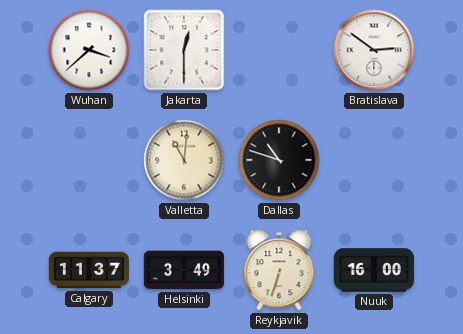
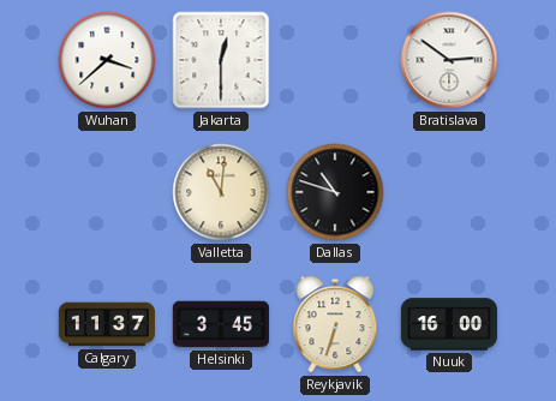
Helsinki: 3:49 -> 3:45
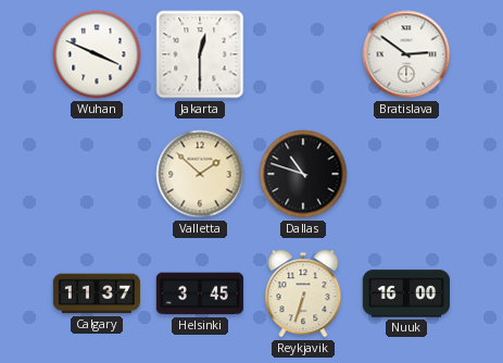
Wuhan: 3:38 -> 3:49
Valletta: 11:01 -> 1:52
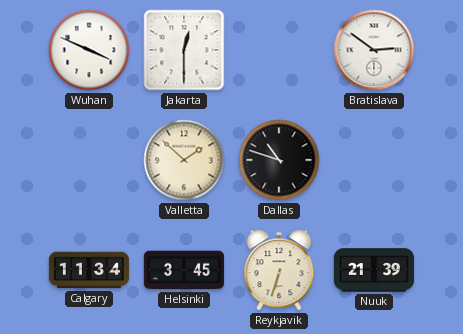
Calgary: 11:37 -> 11:34
Nuuk: 16:00 -> 21:39
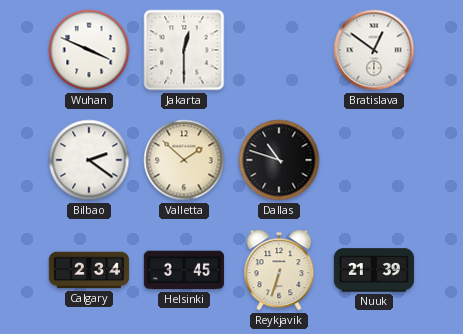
Bratislava: 2:51 -> 12:51
Bilbao: none -> 2:21
Calgary: 11:34 -> 2:34
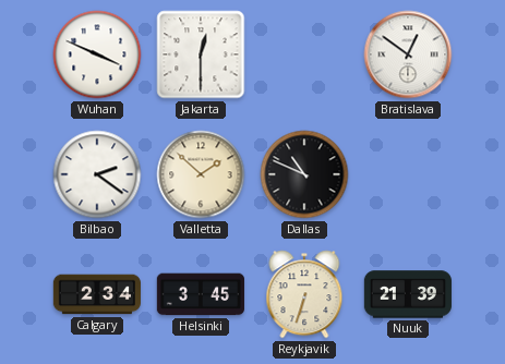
Dallas: 10:48 -> 10:49
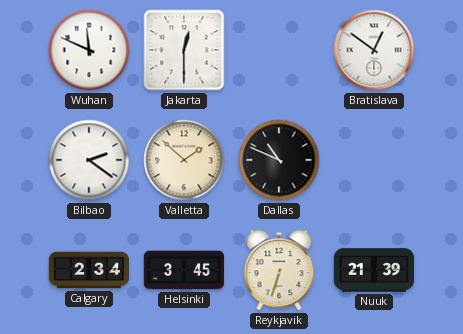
Wuhan: 3:49 -> 11:49
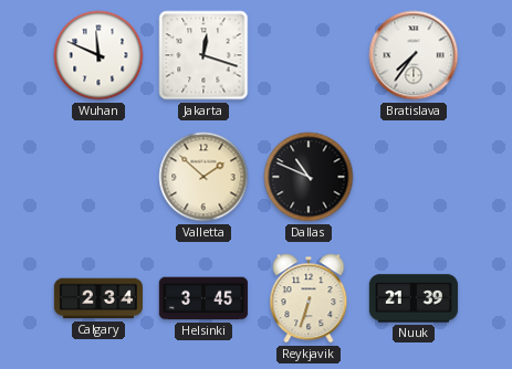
Jakarta: 12:30 -> 12:18
Bratislava: 12:51 -> 7:36
Bilbao: 2:21 -> none
